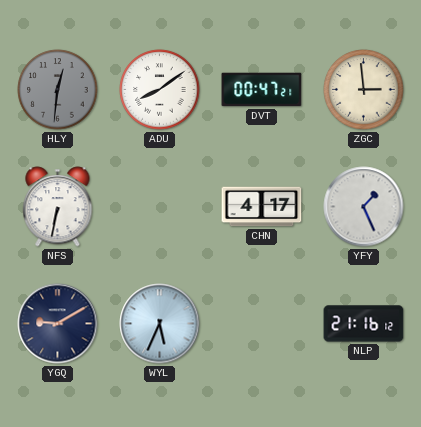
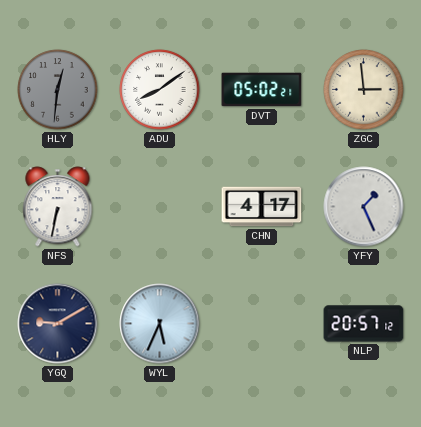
DVT: 00:47 -> 05:02
NLP: 21:16 -> 20:57
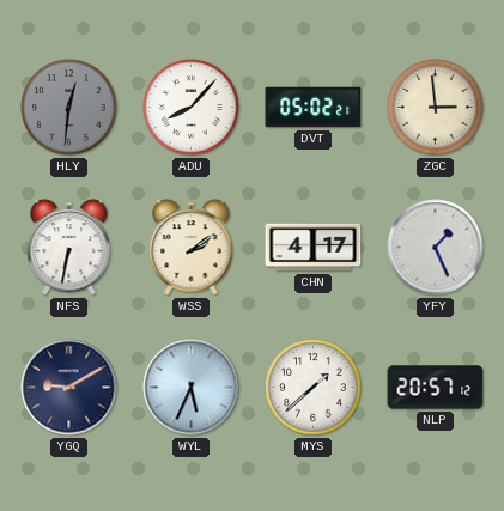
ADU: 8:09 -> 8:07
WSS: none -> 2:09
MYS: none -> 1:38
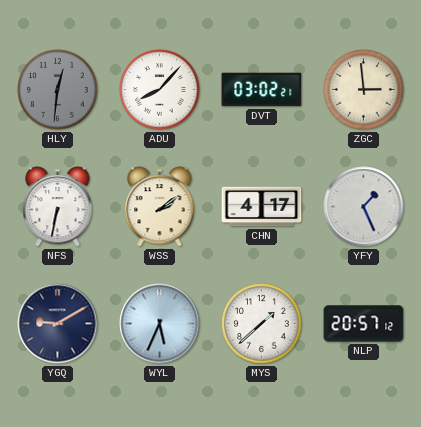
DVT: 05:02 -> 03:02
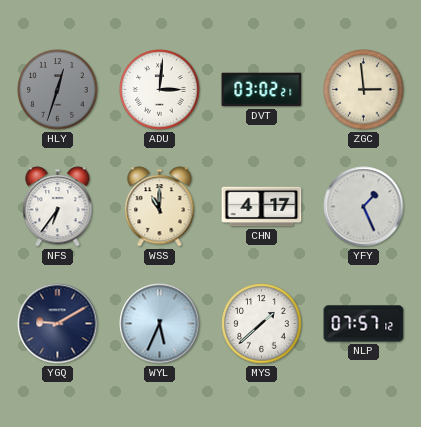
HLY: 12:31 -> 12:33
ADU: 8:07 -> 3:01
NFS: 6:32 -> 6:36
WSS: 2:09 -> 11:00
NLP: 20:57 -> 07:57
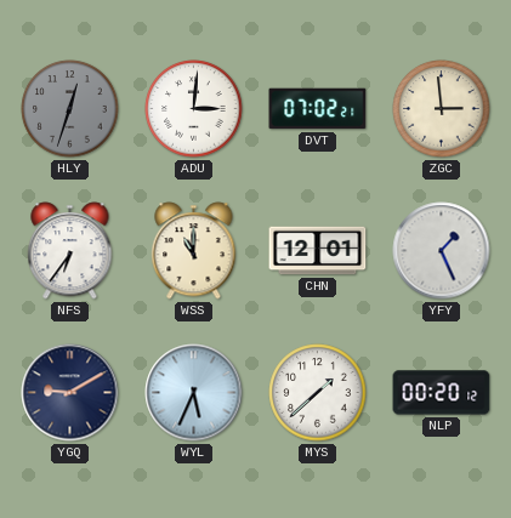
DVT: 03:02 -> 07:02
CHN: 4:17 -> 12:01
NLP: 07:57 -> 00:20
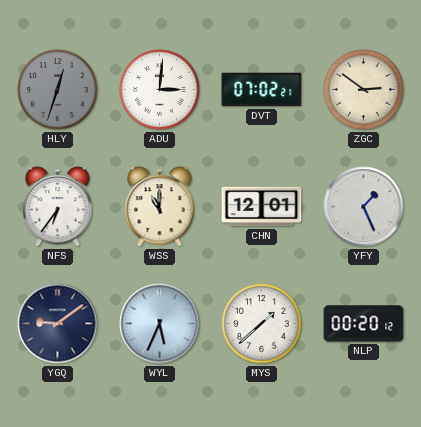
ZGC: 2:59 -> 2:51
YGQ: 9:10 -> 9:09
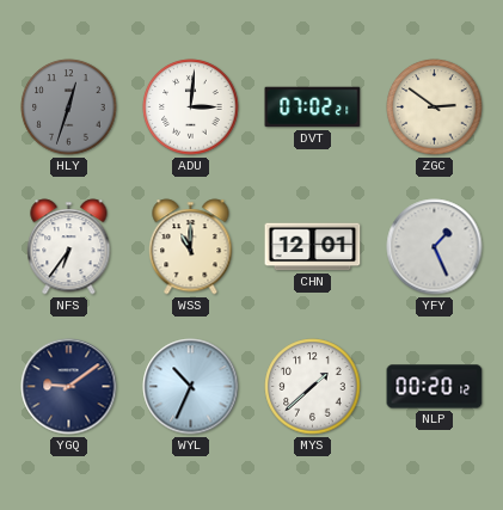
WYL: 5:34 -> 10:34
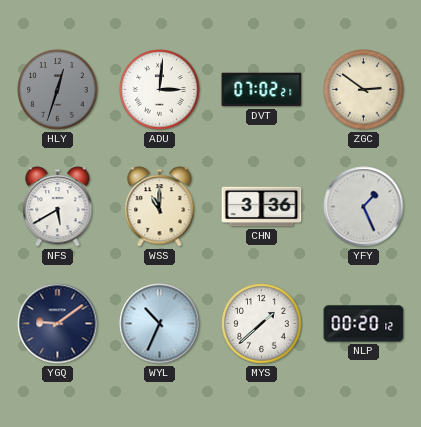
NFS: 6:36 -> 5:40
CHN: 12:01 -> 3:36
